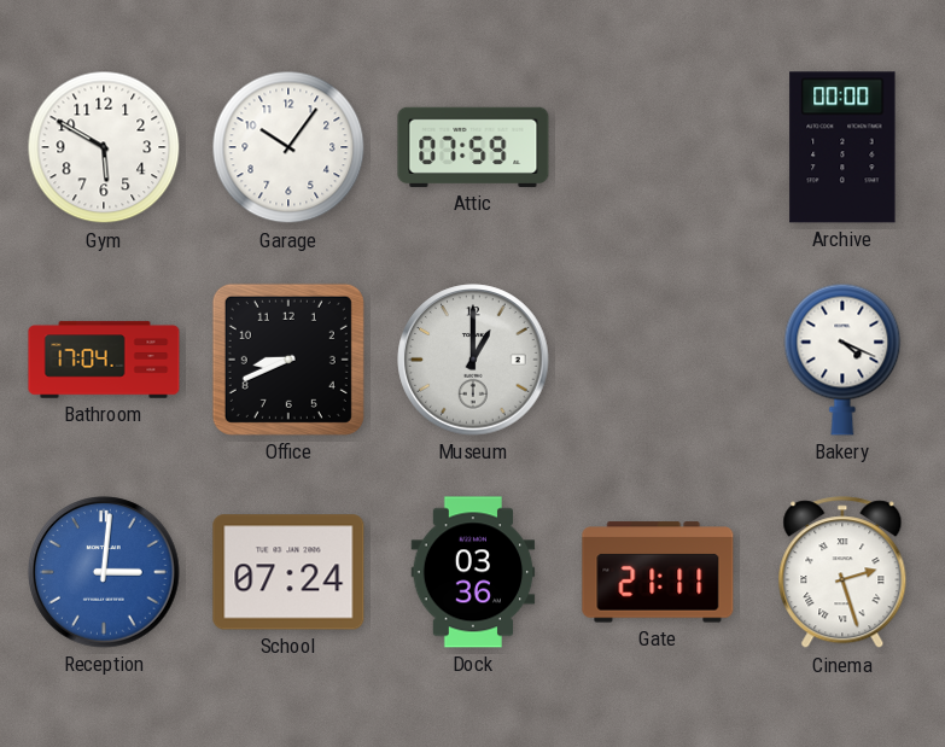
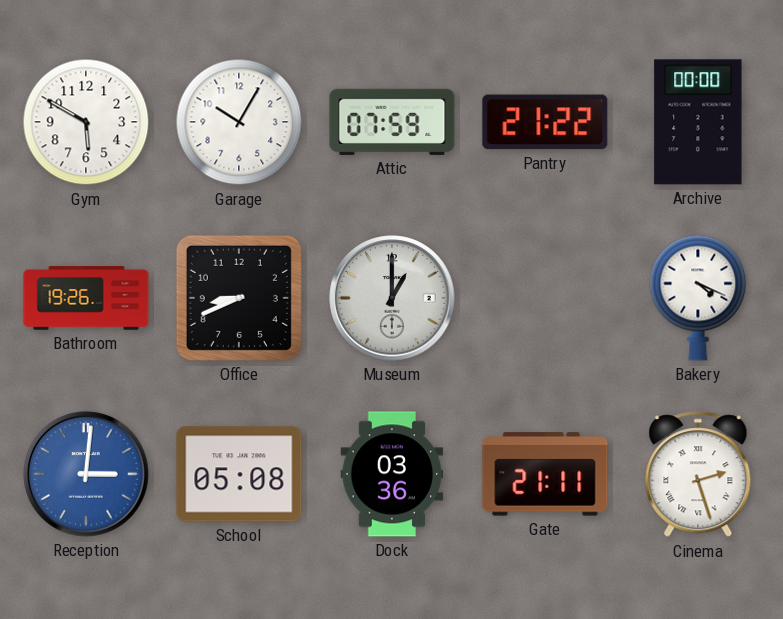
Garage: 10:06 -> 10:05
Pantry: none -> 21:22
Bathroom: 17:04 -> 19:26
School: 07:24 -> 05:08
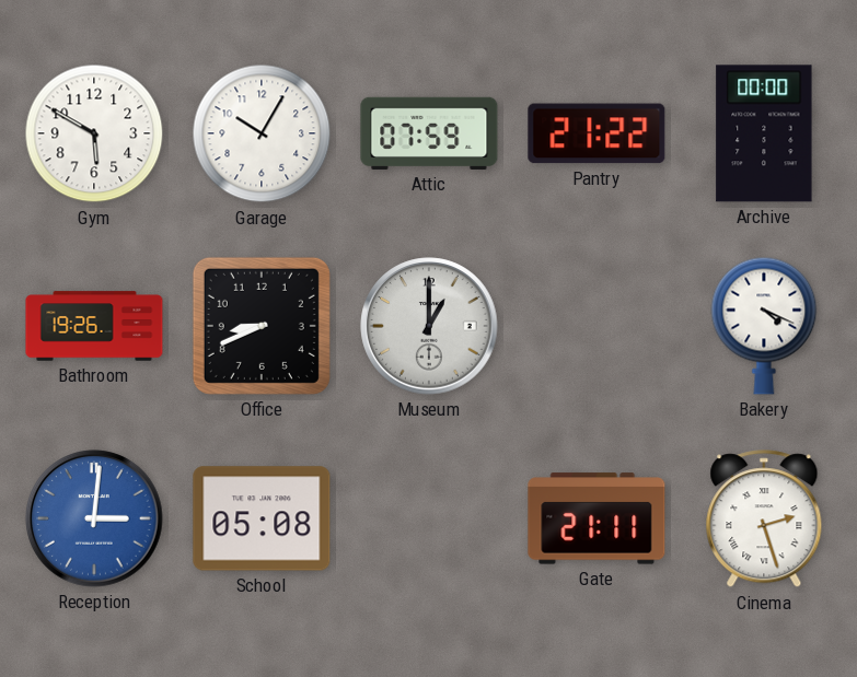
Dock: 03:36 -> none
